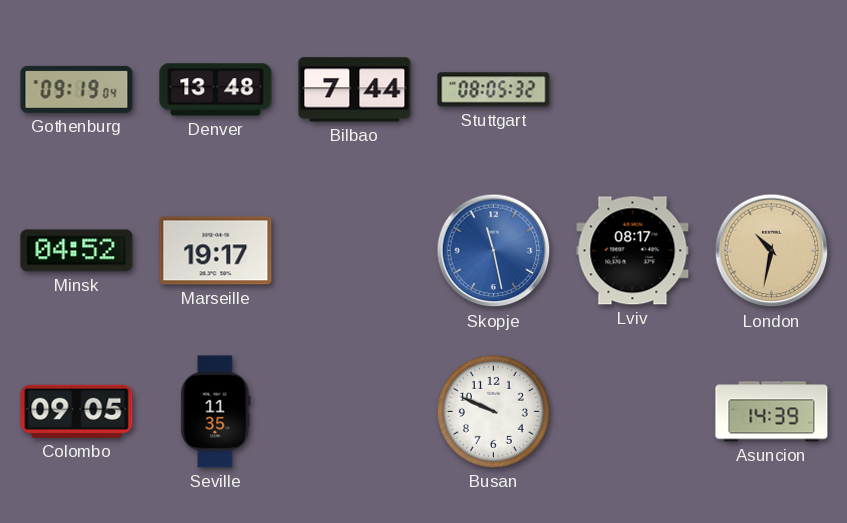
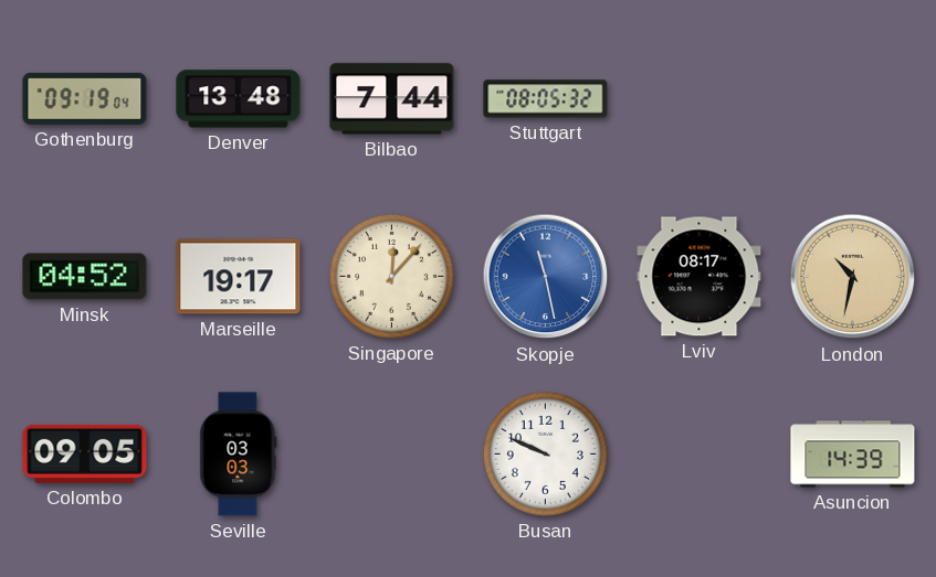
Singapore: none -> 12:07
Seville: 11:35 -> 03:03
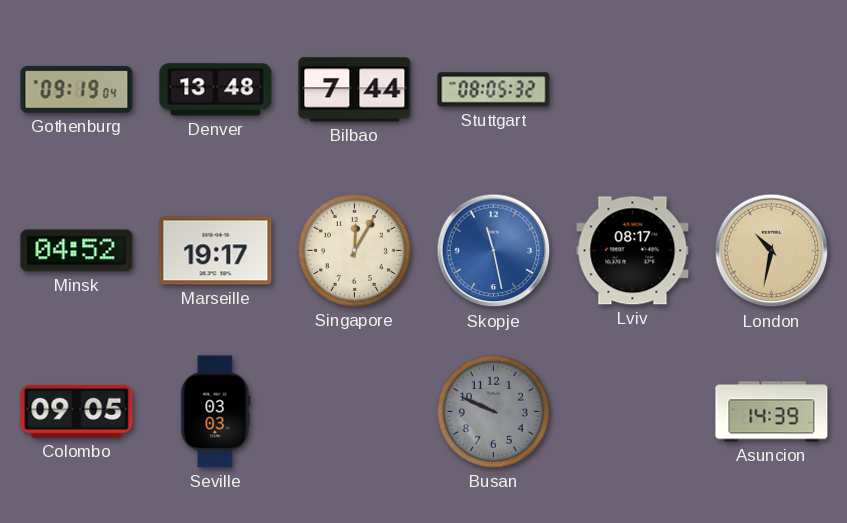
Singapore: 12:07 -> 12:05
Busan dial: white -> grey
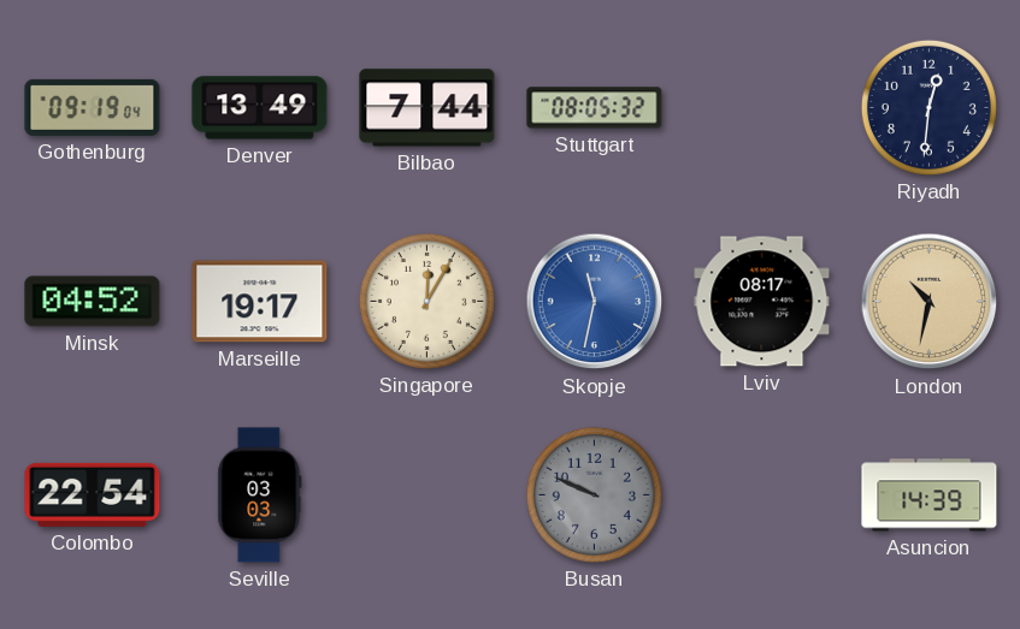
Denver: 13:48 -> 13:49
Riyadh: none -> 12:31
Skopje: 11:28 -> 11:32
Colombo: 09:05 -> 22:54
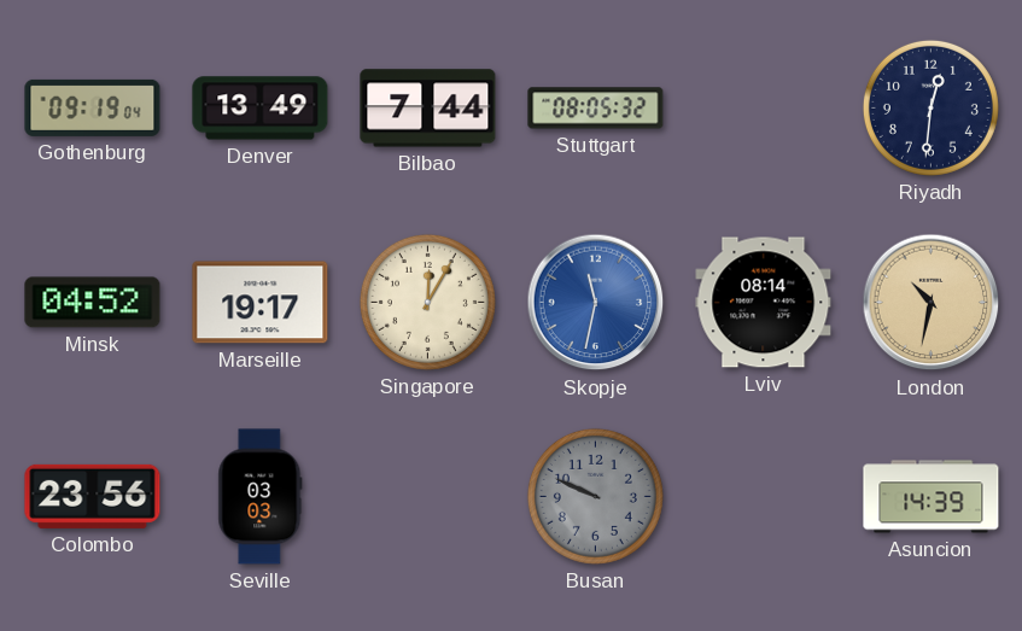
Lviv: 08:17 -> 08:14
Colombo: 22:54 -> 23:56
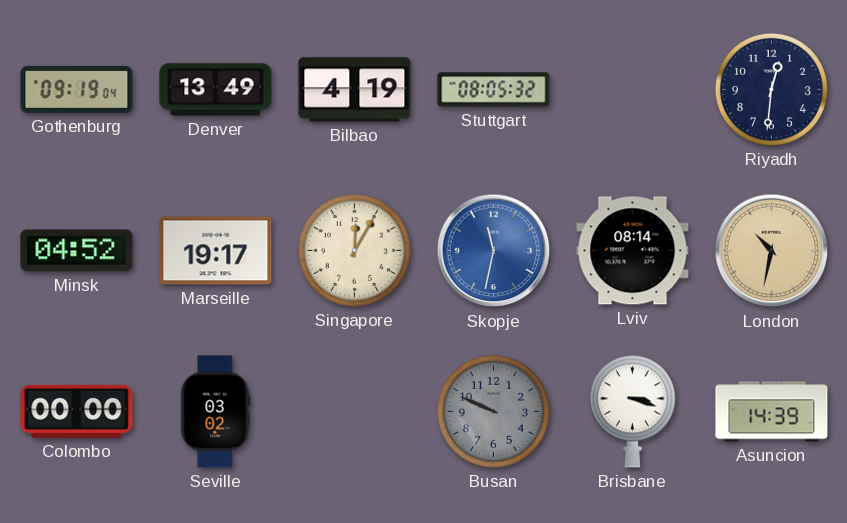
Bilbao: 7:44 -> 4:19
Colombo: 23:56 -> 00:00
Seville: 03:03 -> 03:02
Brisbane: none -> 3:18
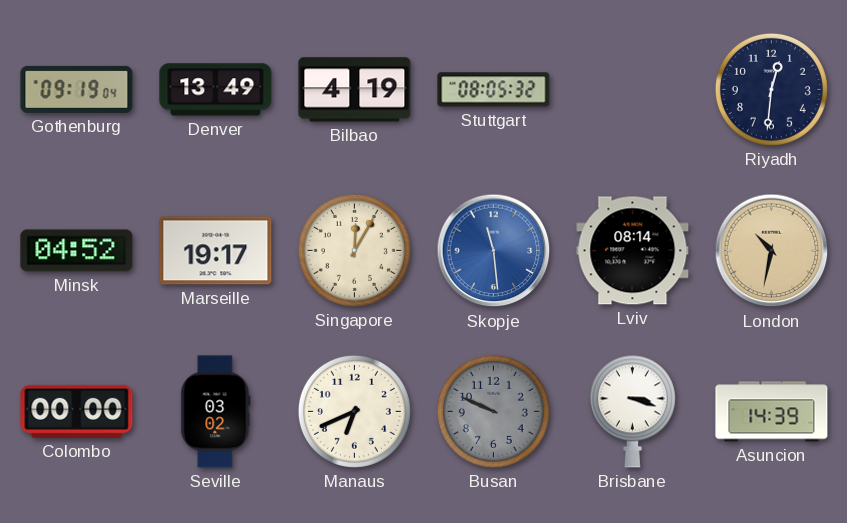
Skopje: 11:32 -> 11:29
Manaus: none -> 6:41
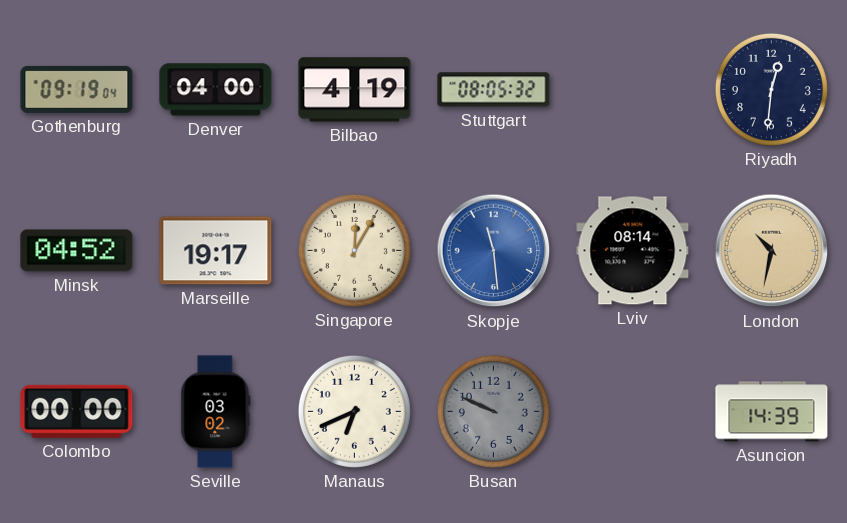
Denver: 13:49 -> 04:00
Brisbane: 3:18 -> none
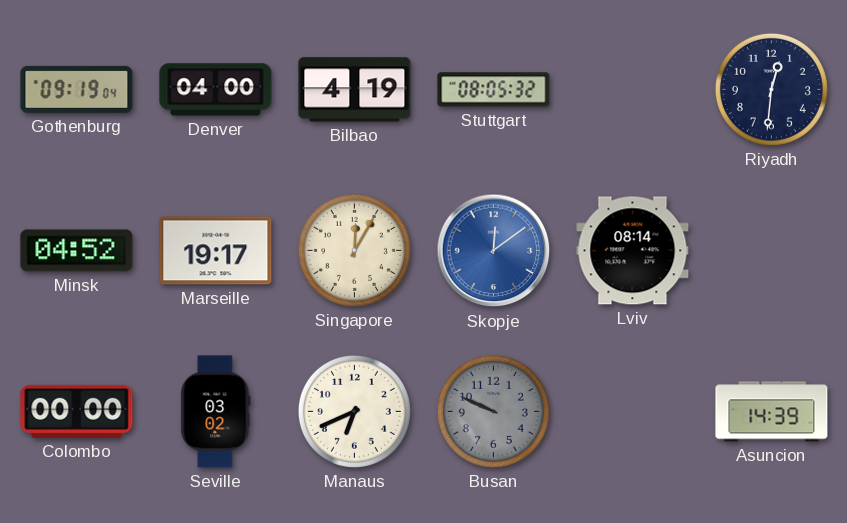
Skopje: 11:29 -> 12:09
London: 10:32 -> none
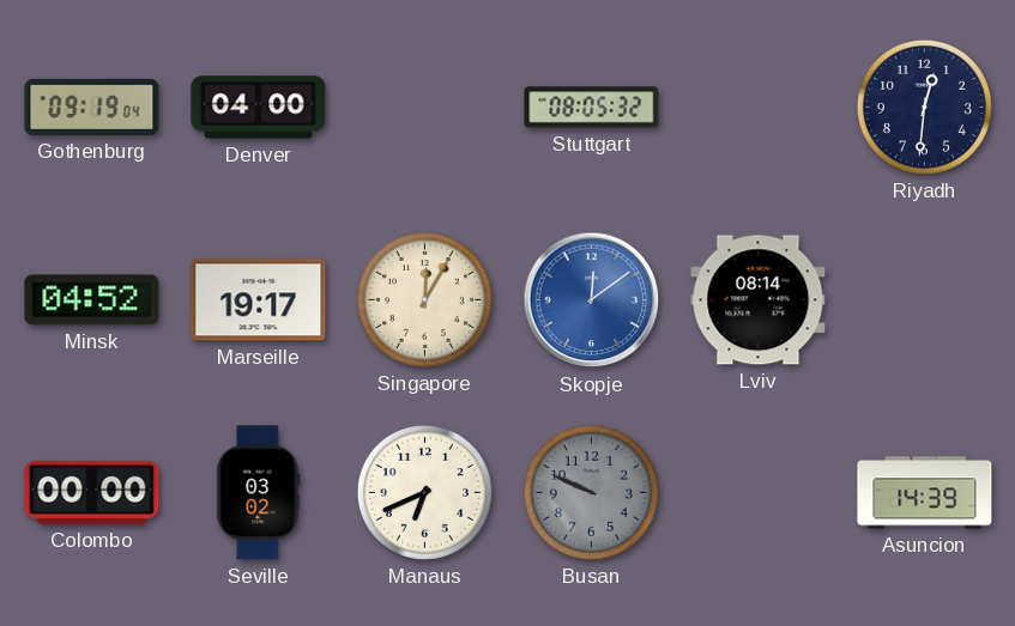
Bilbao: 4:19 -> none
